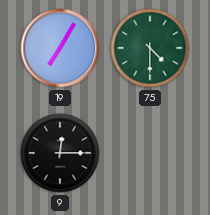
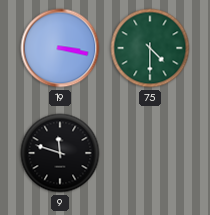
19: 7:05 -> 3:17
9: 12:15 -> 11:48
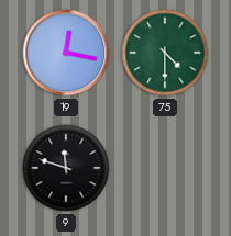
19: 3:17 -> 12:17
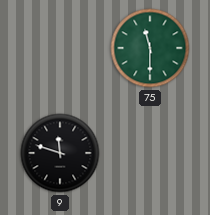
19: 12:17 -> none
75: 4:30 -> 11:30
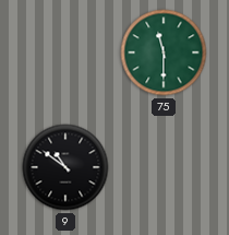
9: 11:48 -> 10:51
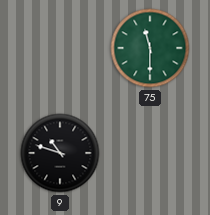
9: 10:51 -> 10:48
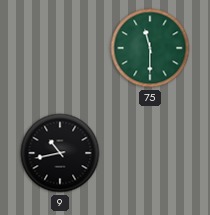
9: 10:48 -> 10:43
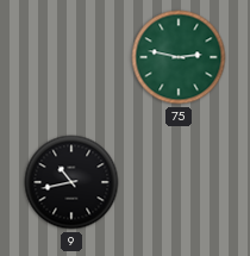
75: 11:30 -> 2:47
